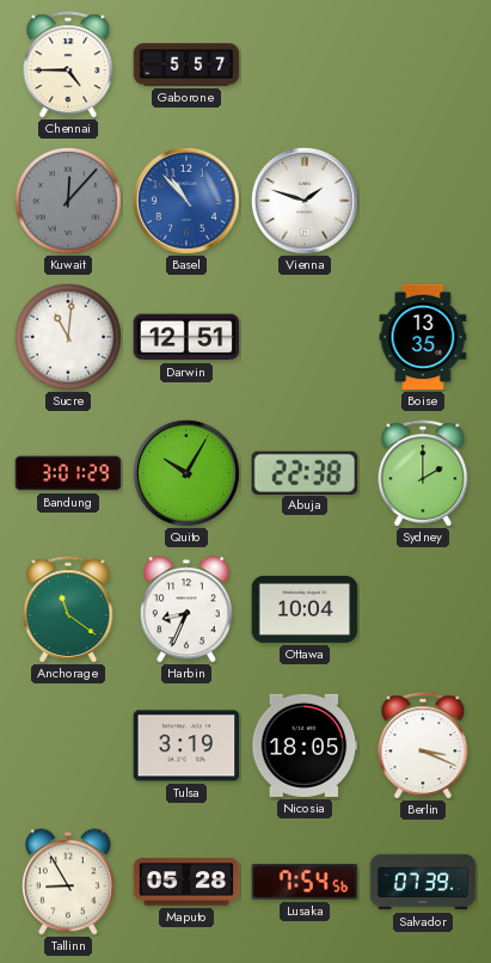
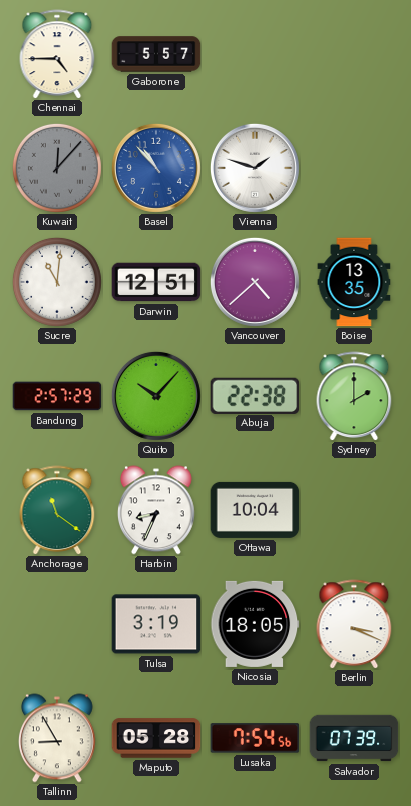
Vancouver: none -> 4:38
Bandung: 3:01 -> 2:57
Quito: 10:05 -> 10:07
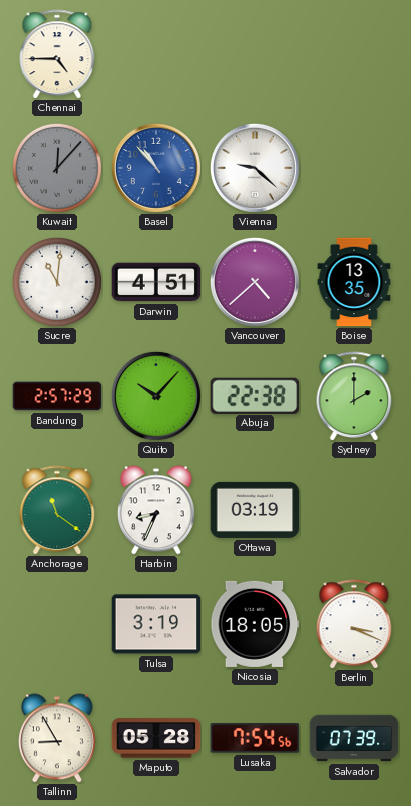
Gaborone: 5:57 -> none
Vienna: 1:48 -> 9:22
Darwin: 12:51 -> 4:51
Ottawa: 10:04 -> 03:19
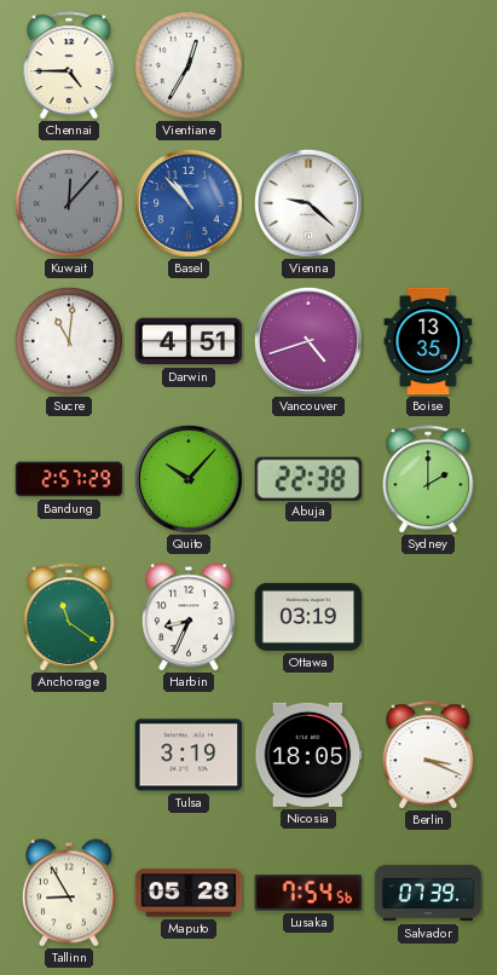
Vientiane: none -> 12:35
Vancouver: 4:38 -> 4:42
